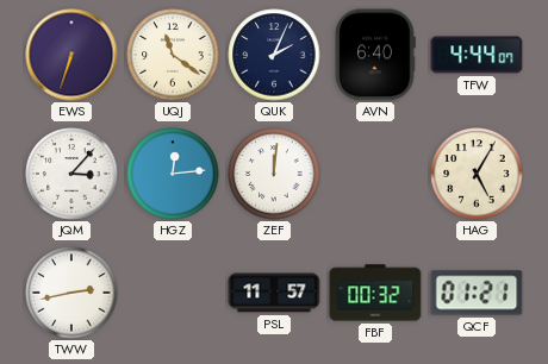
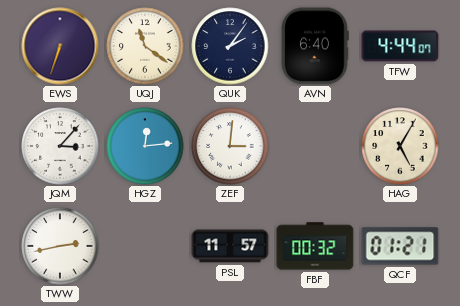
QUK: 2:04 -> 2:06
ZEF: 12:01 -> 3:01
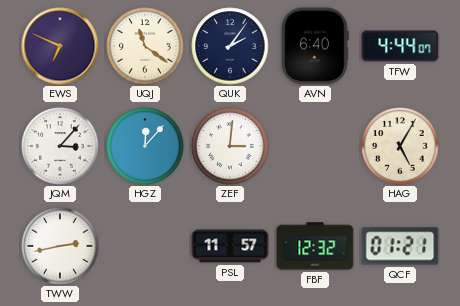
EWS: 6:33 -> 6:49
HGZ: 12:14 -> 12:07
FBF: 00:32 -> 12:32
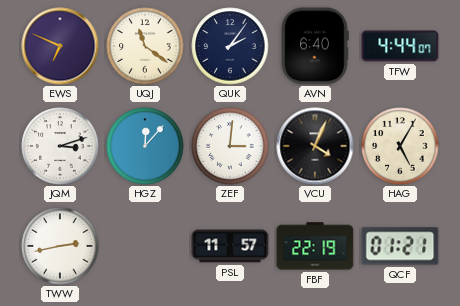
JQM: 3:07 -> 3:12
VCU: none -> 4:04
FBF: 12:32 -> 22:19
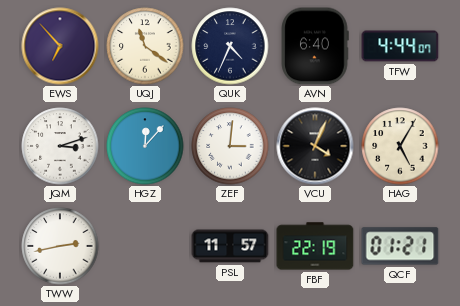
EWS: 6:49 -> 6:53
QUK: 2:06 -> 4:34
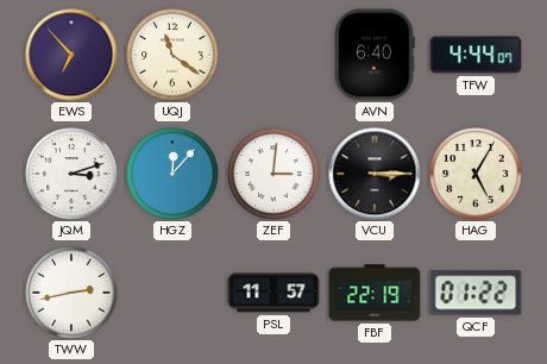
QUK: 4:34 -> none
VCU: 4:04 -> 3:15
QCF: 01:21 -> 01:22
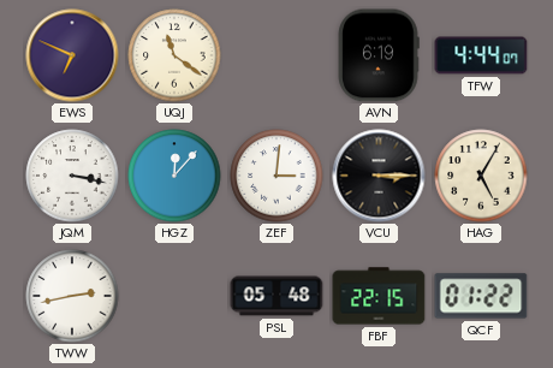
EWS: 6:53 -> 6:49
AVN: 6:40 -> 6:19
JQM: 3:12 -> 3:17
PSL: 11:57 -> 05:48
FBF: 22:19 -> 22:15
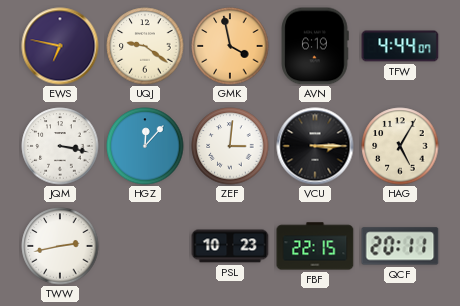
EWS: 6:49 -> 6:47
UQJ: 11:21 -> 9:21
GMK: none -> 3:58
PSL: 05:48 -> 10:23
QCF: 01:22 -> 20:11
